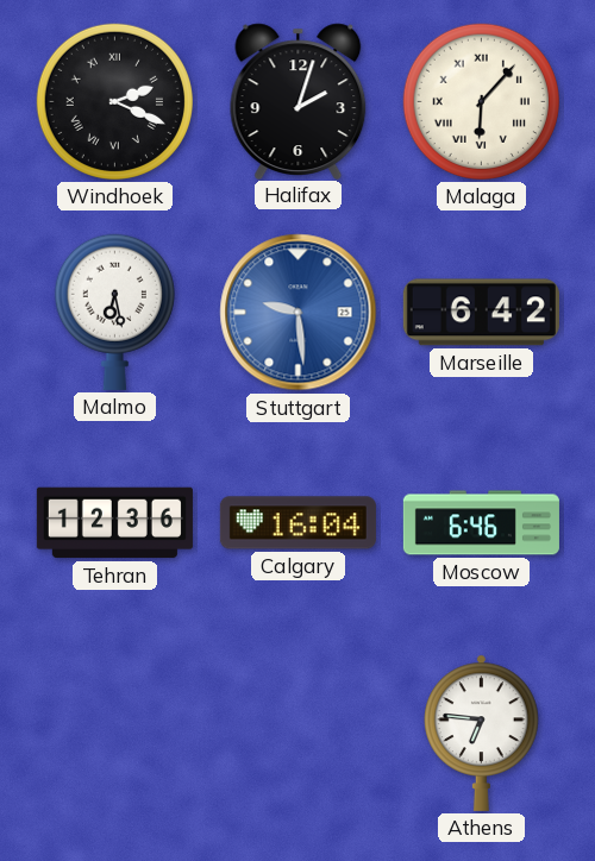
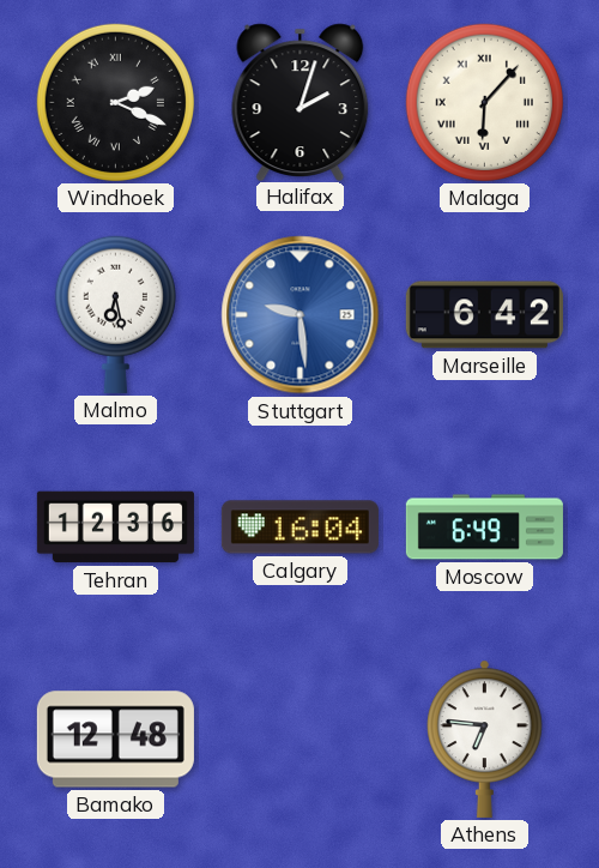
Moscow: 6:46 -> 6:49
Bamako: none -> 12:48
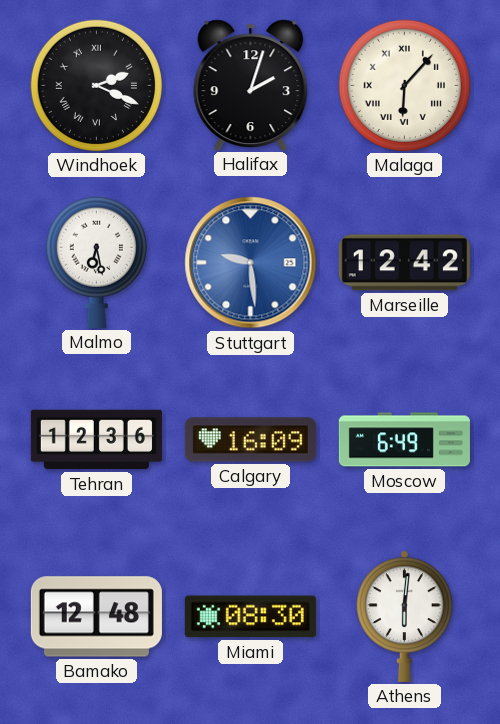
Marseille: 6:42 -> 12:42
Calgary: 16:04 -> 16:09
Miami: none -> 08:30
Athens: 6:46 -> 6:01
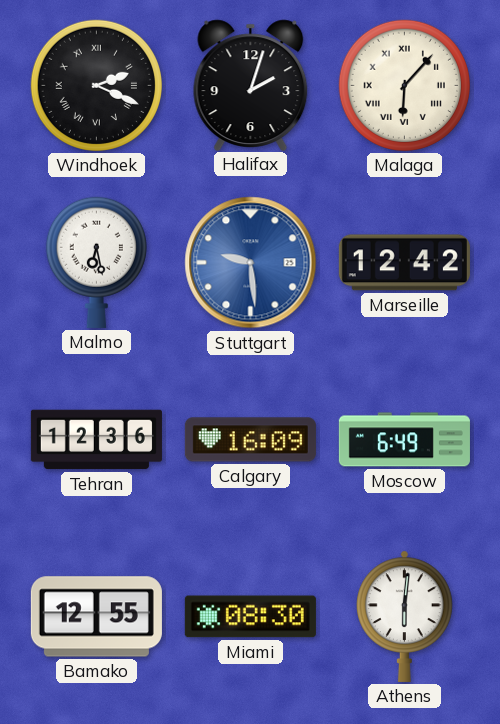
Bamako: 12:48 -> 12:55
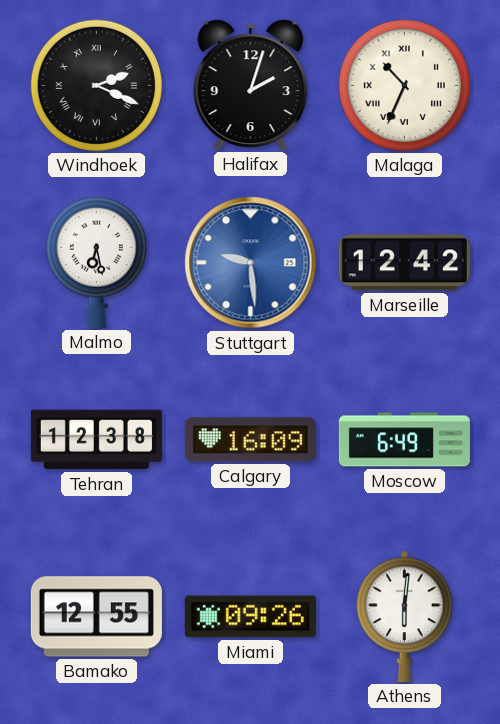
Malaga: 6:07 -> 10:34
Tehran: 12:36 -> 12:38
Miami: 08:30 -> 09:26
